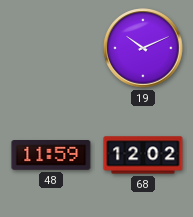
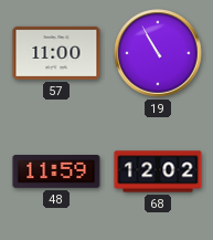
57: none -> 11:00
19: 10:11 -> 10:55
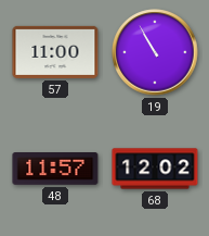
48: 11:59 -> 11:57
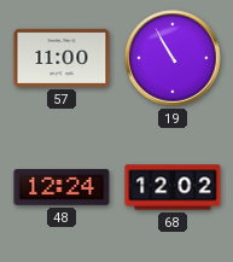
48: 11:57 -> 12:24
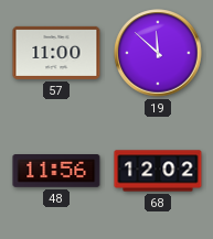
19: 10:55 -> 11:52
48: 12:24 -> 11:56
